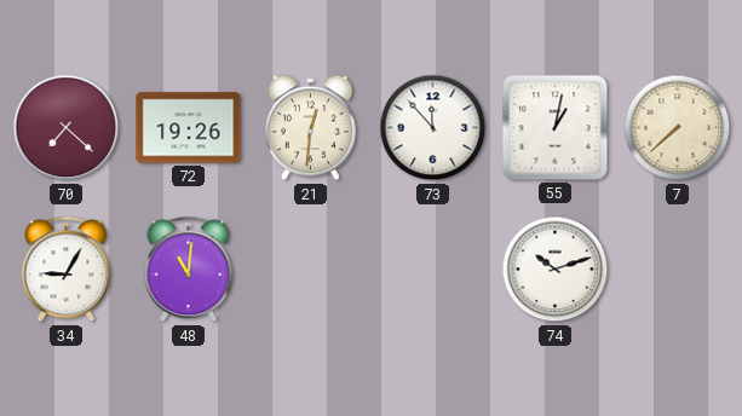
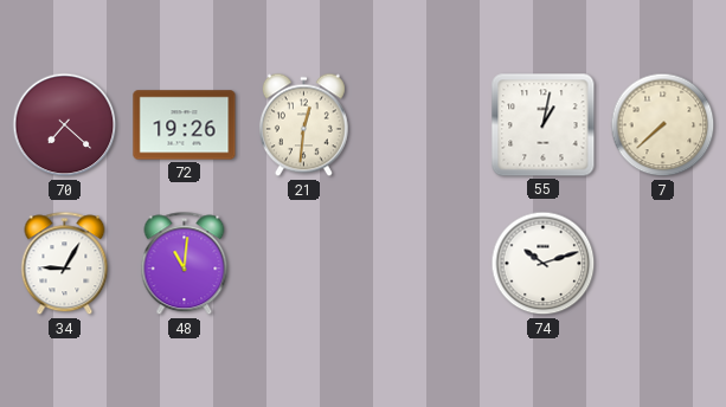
73: 11:53 -> none
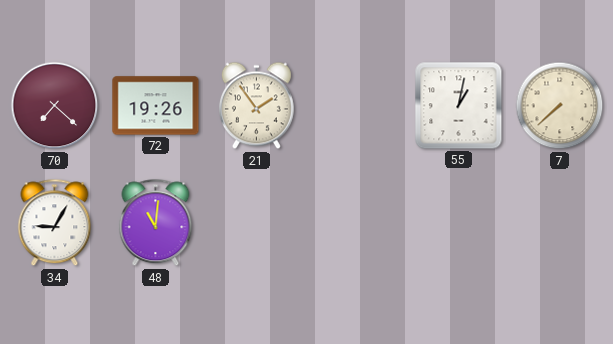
21: 12:31 -> 1:54
74: 10:12 -> none
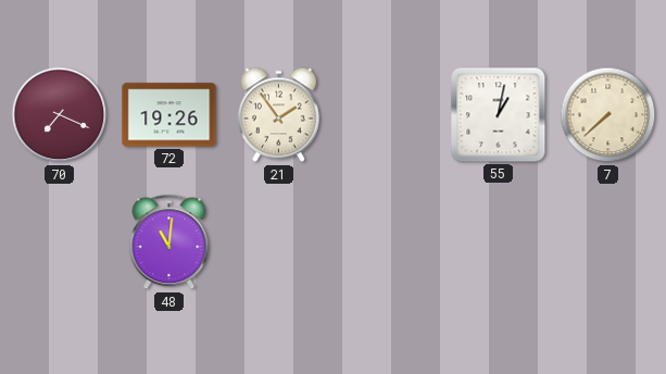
70: 7:22 -> 7:19
34: 9:05 -> none
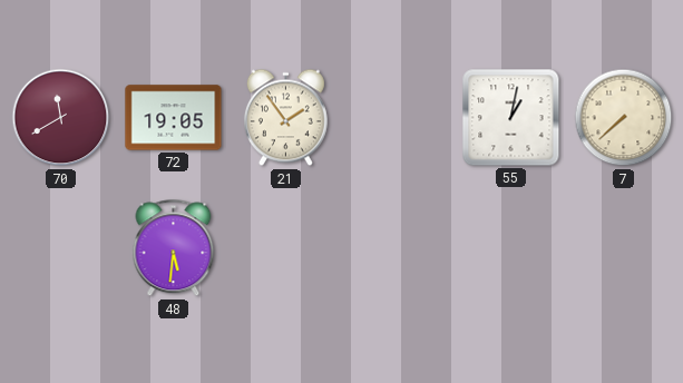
70: 7:19 -> 11:40
72: 19:26 -> 19:05
48: 11:01 -> 5:31
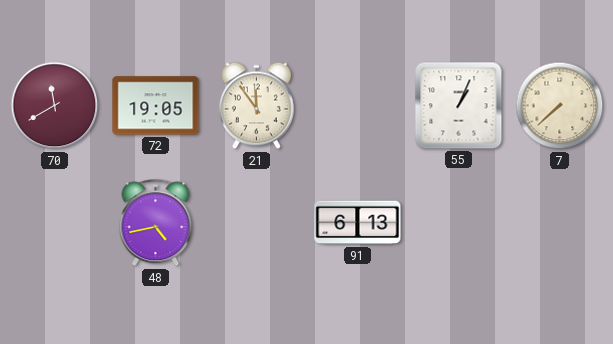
21: 1:54 -> 11:54
55: 1:02 -> 1:04
48: 5:31 -> 4:43
91: none -> 6:13
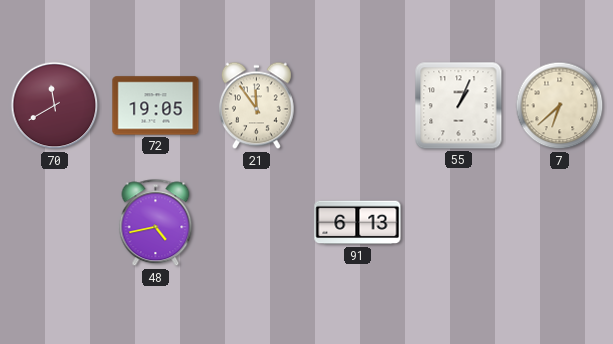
7: 7:38 -> 6:38
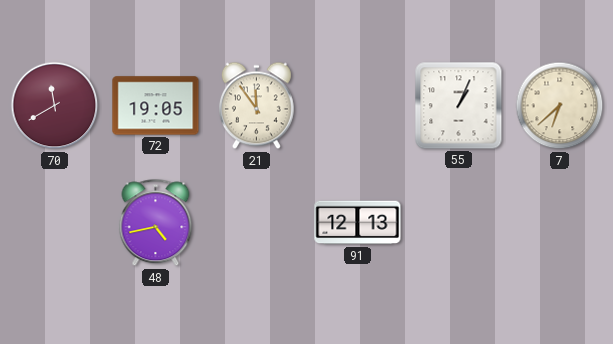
91: 6:13 -> 12:13
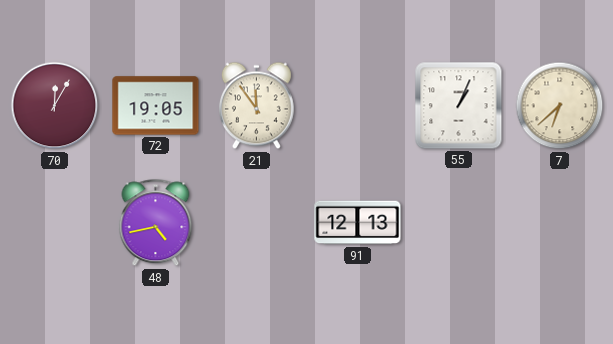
70: 11:40 -> 12:05
